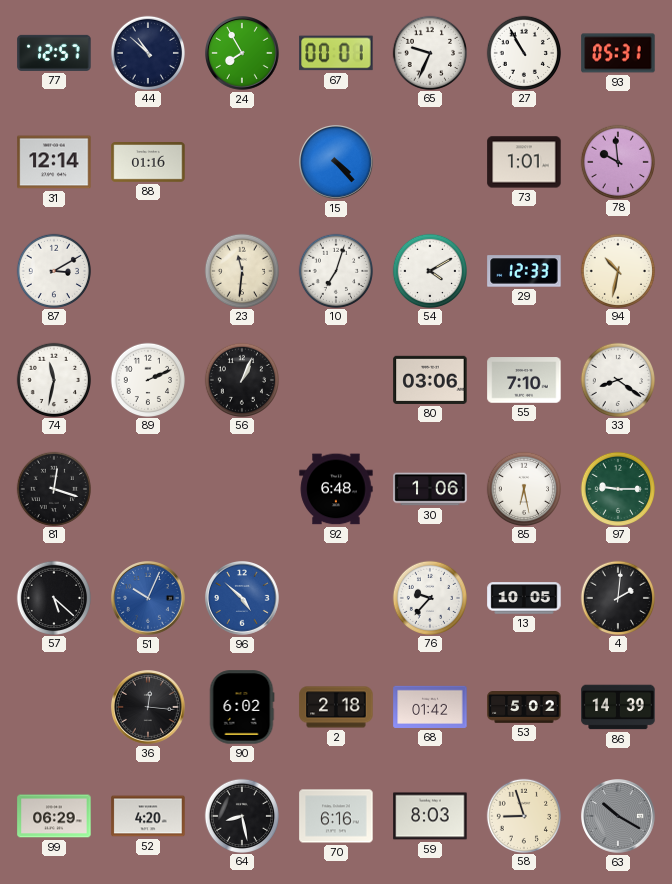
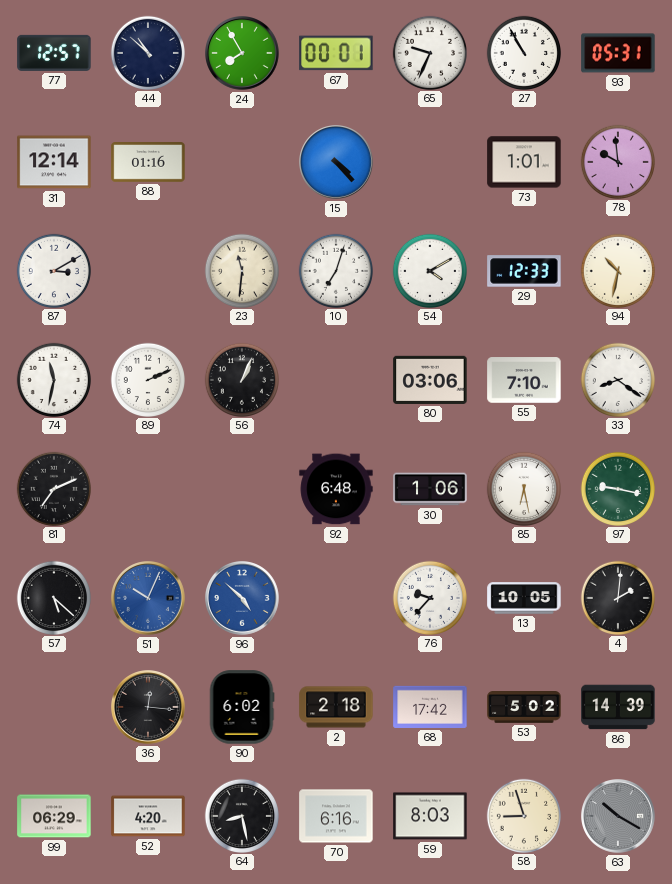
81: 12:18 -> 7:11
97: 9:15 -> 9:17
68: 01:42 -> 17:42
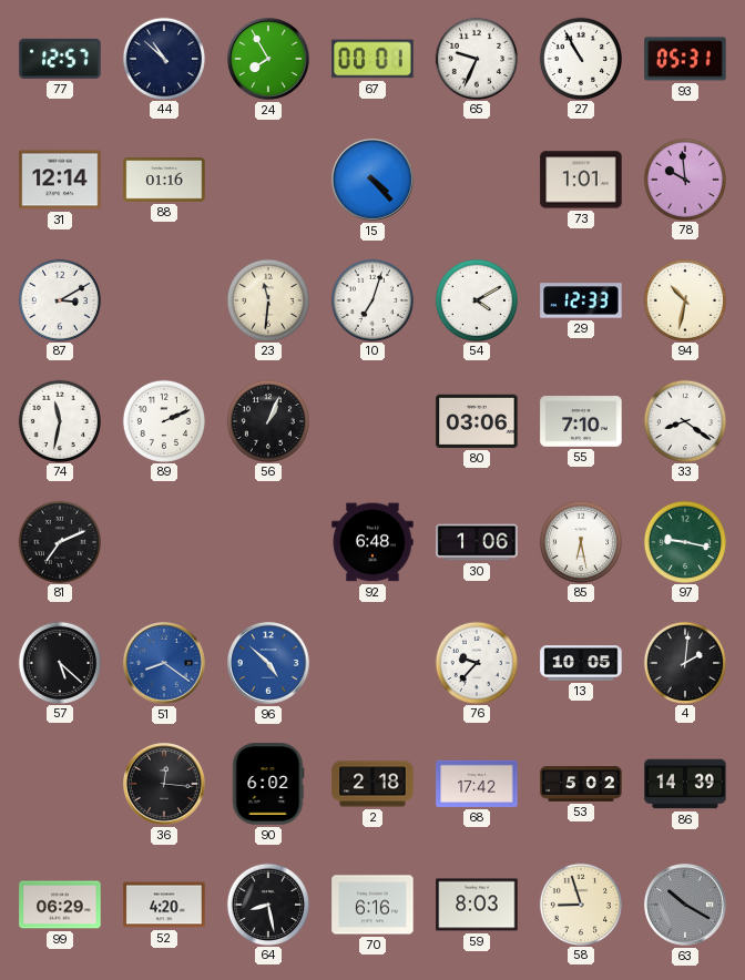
51: 10:04 -> 8:21
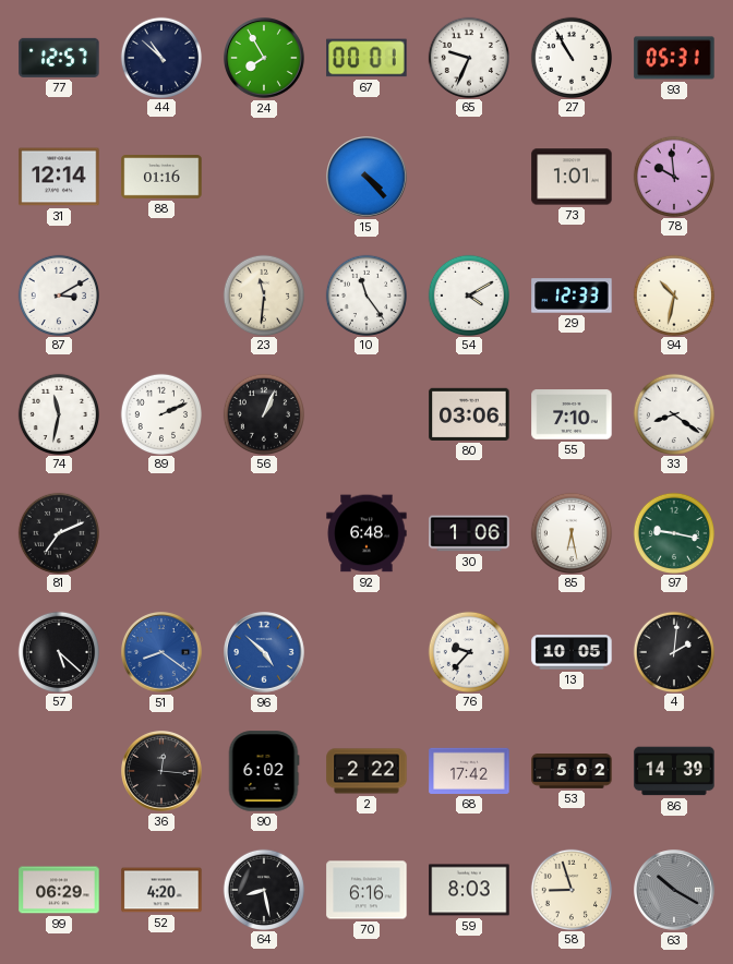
10: 7:03 -> 11:24
2: 2:18 -> 2:22
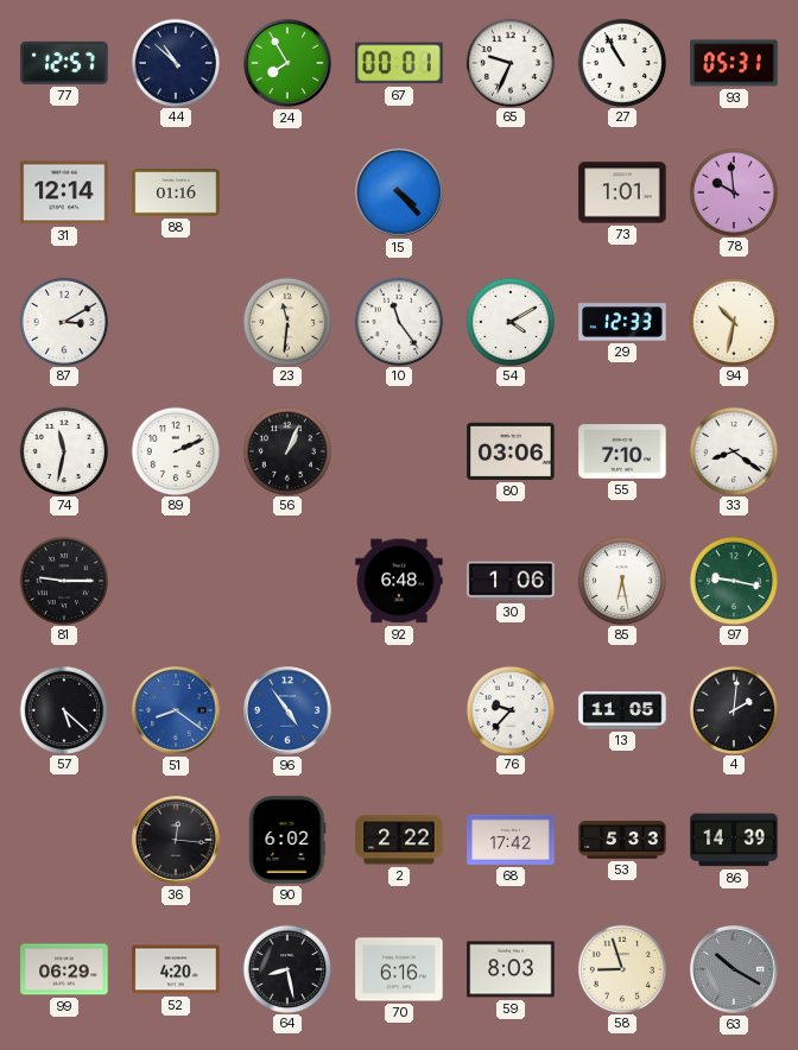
81: 7:11 -> 9:15
96: 4:52 -> 4:54
13: 10:05 -> 11:05
53: 5:02 -> 5:33
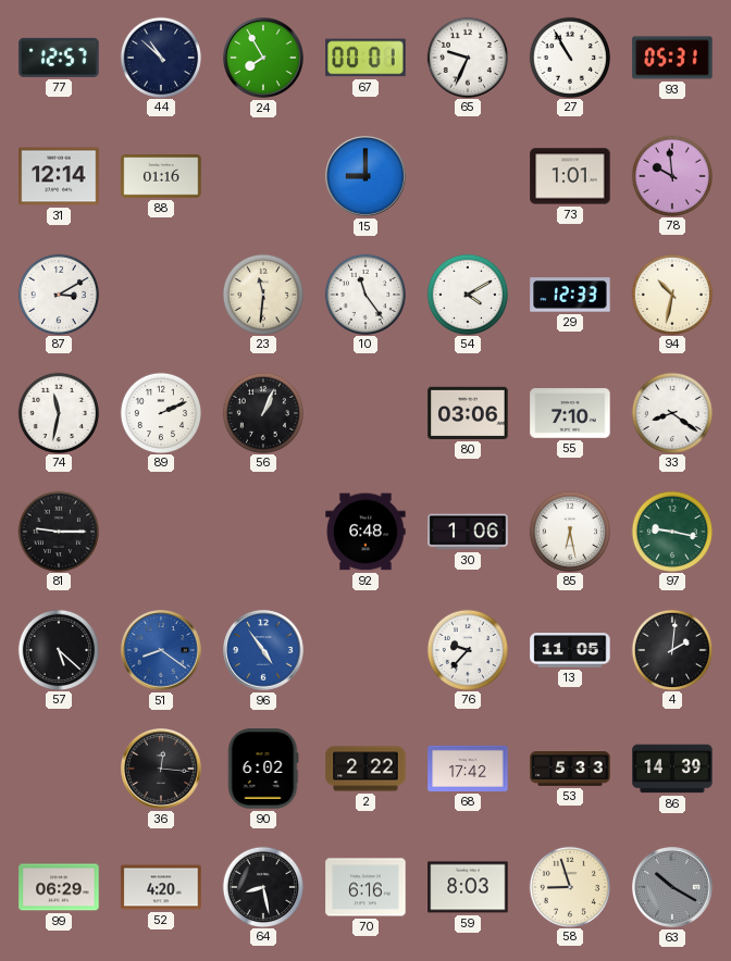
15: 4:23 -> 9:00
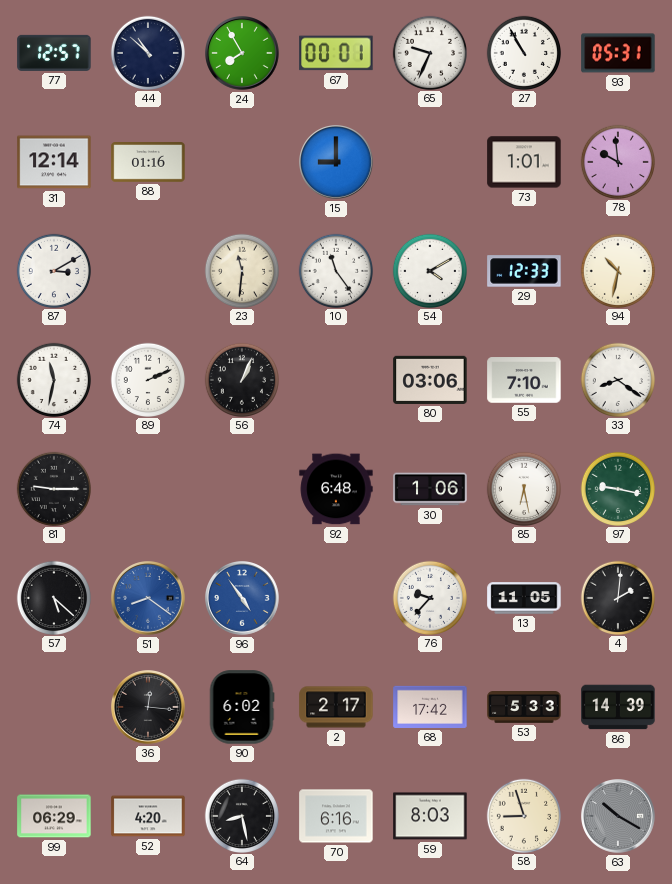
2: 2:22 -> 2:17
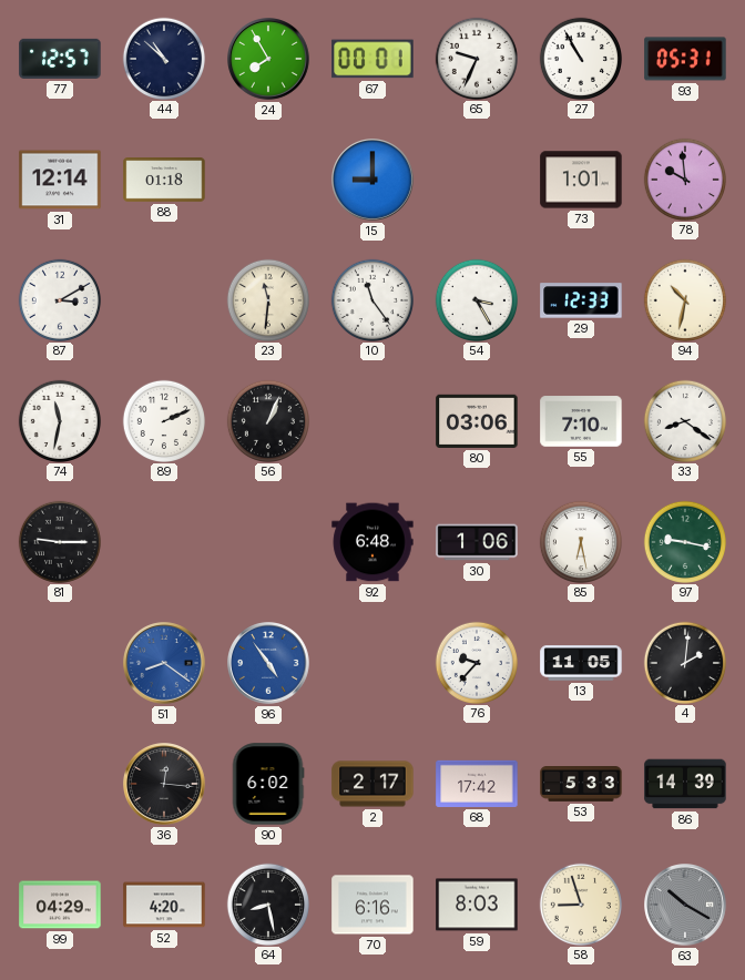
88: 01:16 -> 01:18
54: 4:10 -> 3:25
57: 5:22 -> none
99: 06:29 -> 04:29
